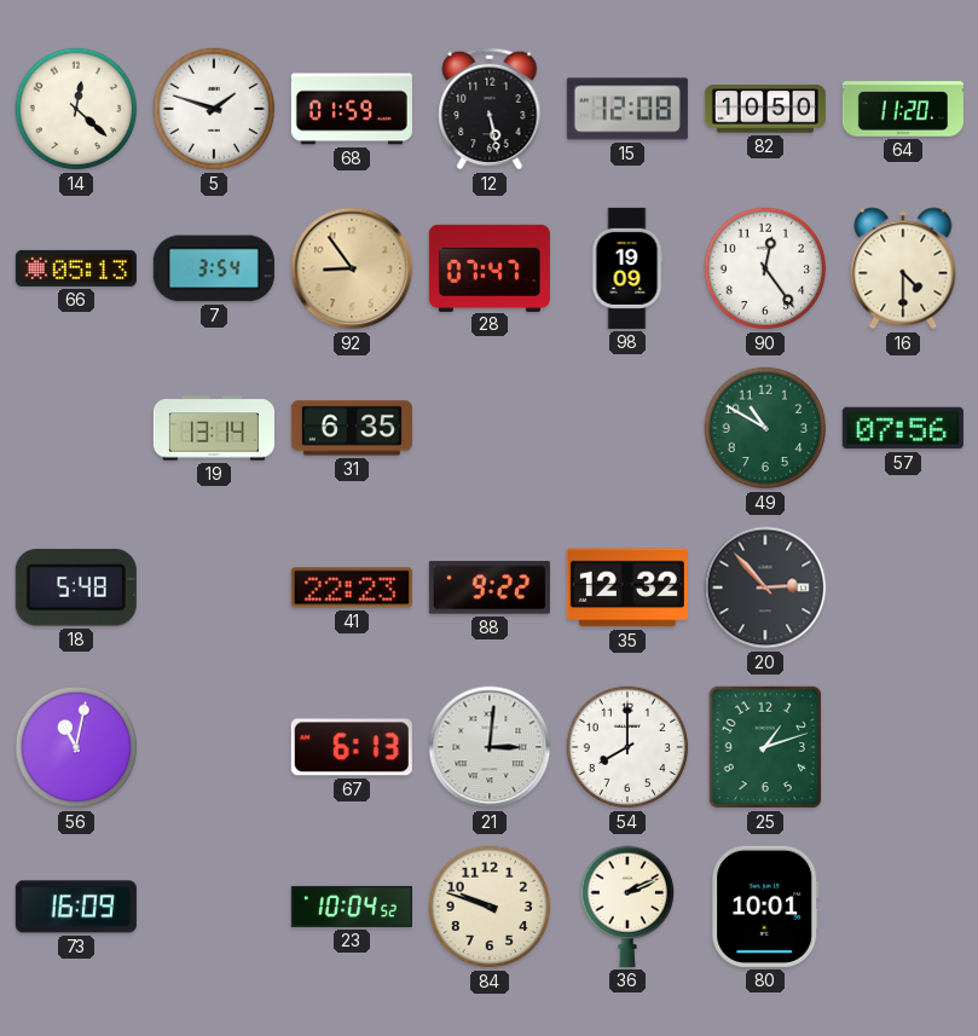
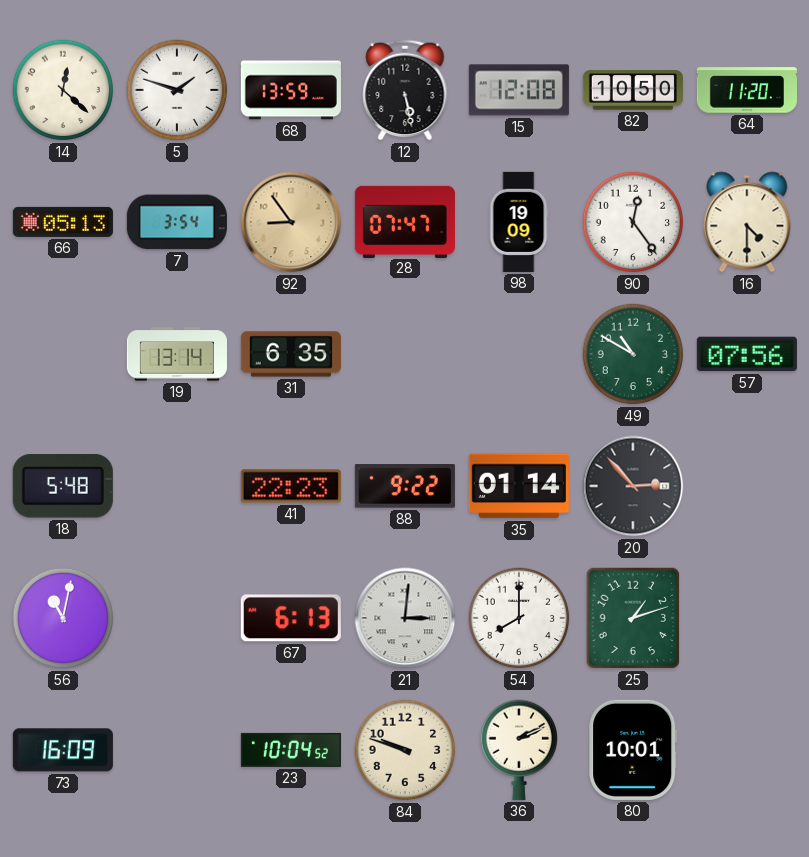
68: 01:59 -> 13:59
35: 12:32 -> 01:14
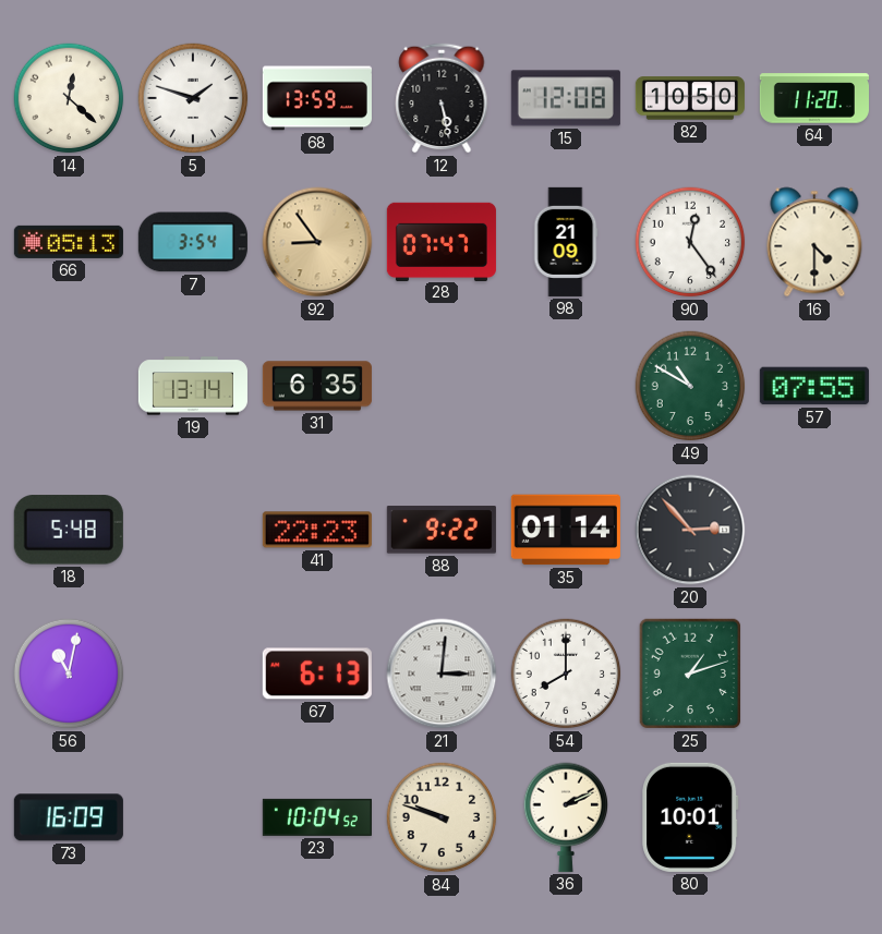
98: 19:09 -> 21:09
57: 07:56 -> 07:55
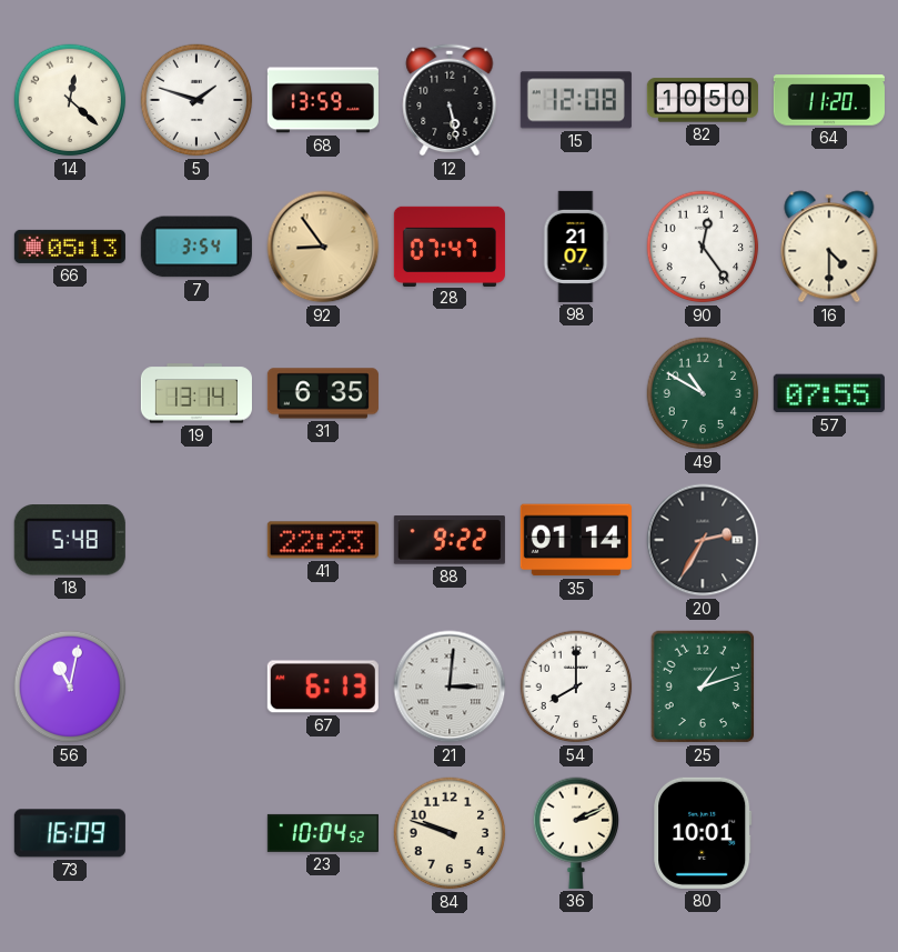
98: 21:09 -> 21:07
20: 2:53 -> 2:35
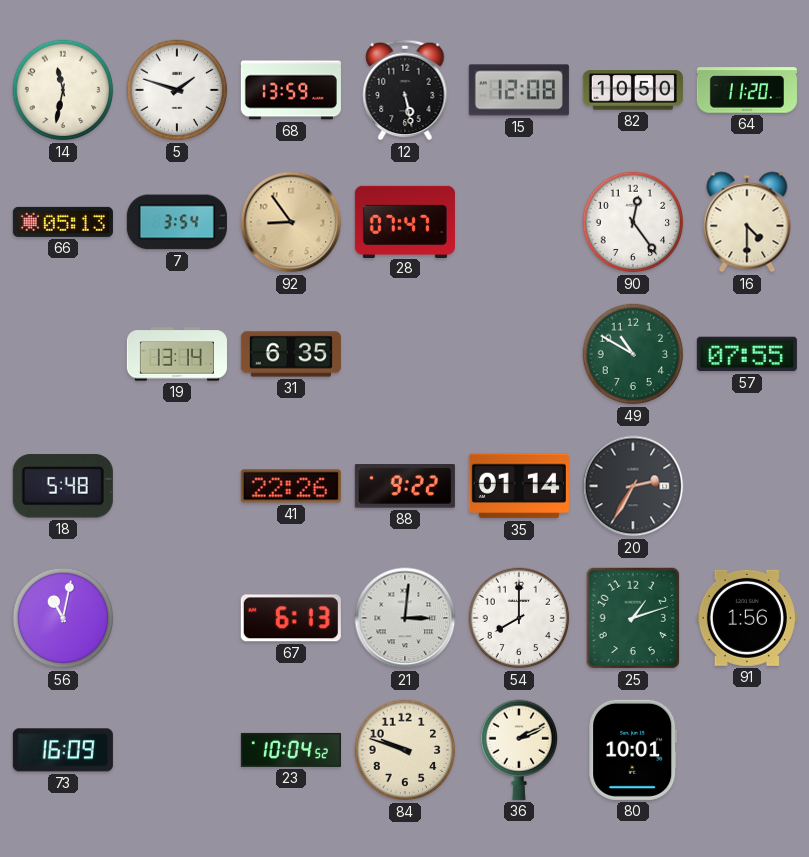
14: 12:22 -> 11:32
98: 21:07 -> none
41: 22:23 -> 22:26
91: none -> 1:56
